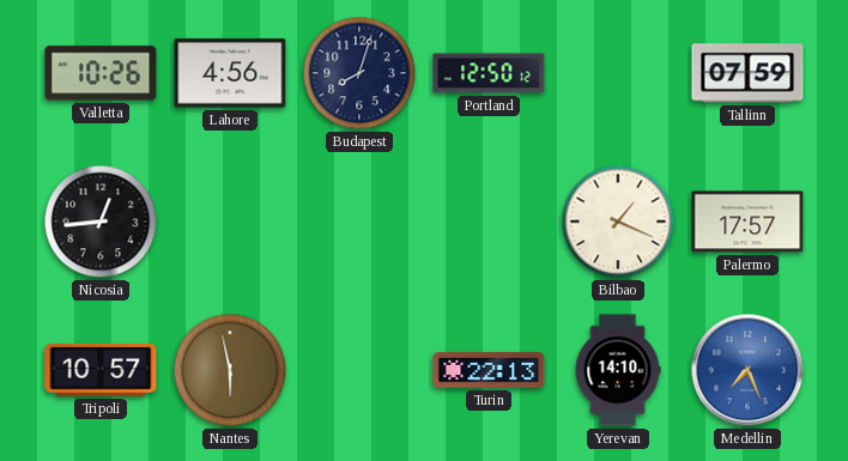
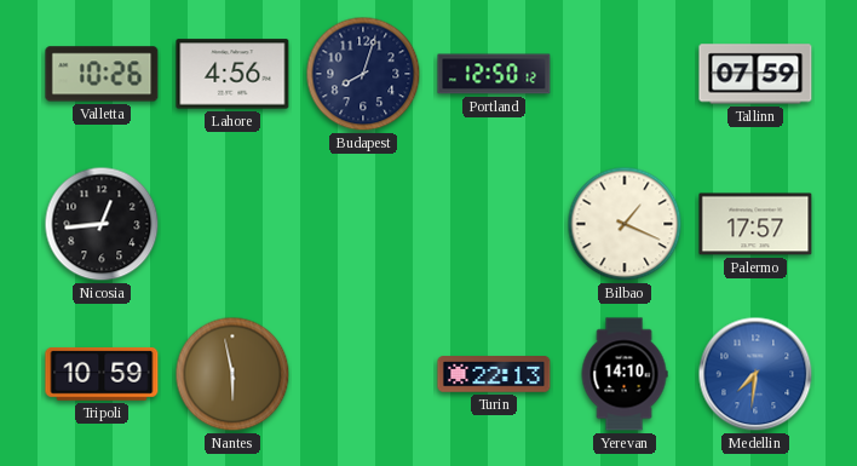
Tripoli: 10:57 -> 10:59
Medellin: 7:26 -> 7:31
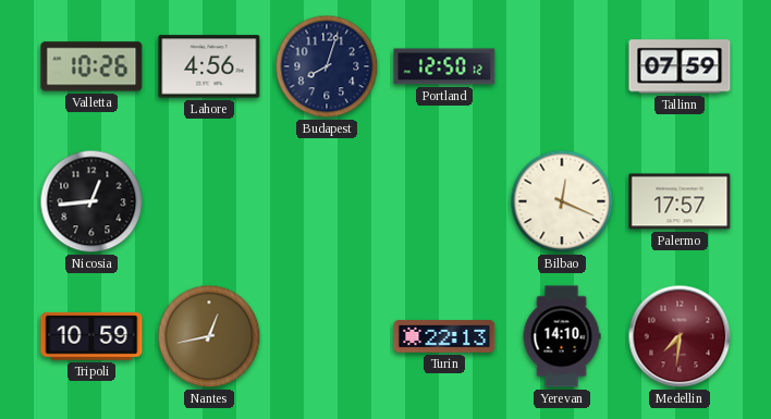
Bilbao: 1:19 -> 12:19
Nantes: 5:58 -> 12:43
Medellin dial: blue -> burgundy
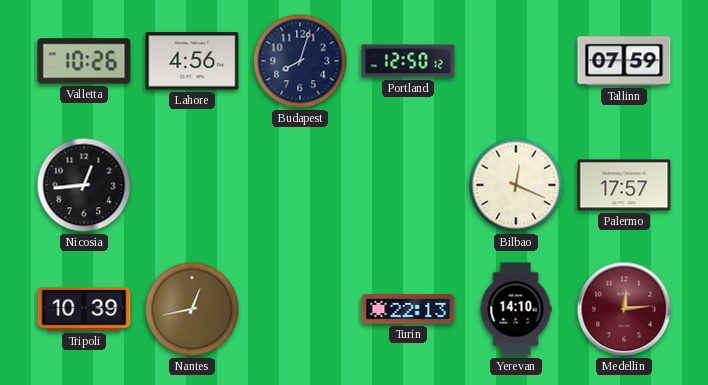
Tripoli: 10:59 -> 10:39
Medellin: 7:31 -> 12:14
